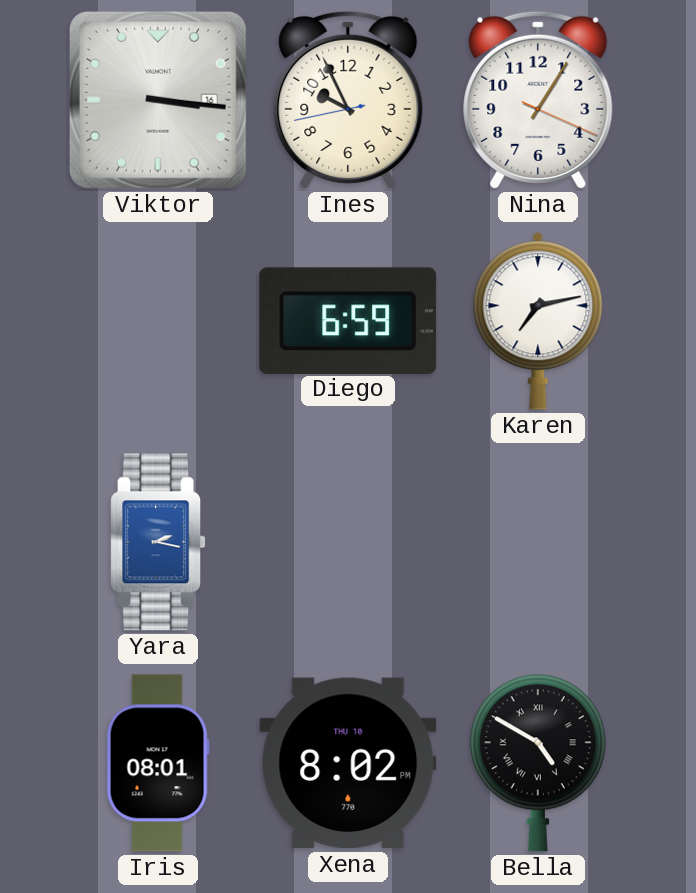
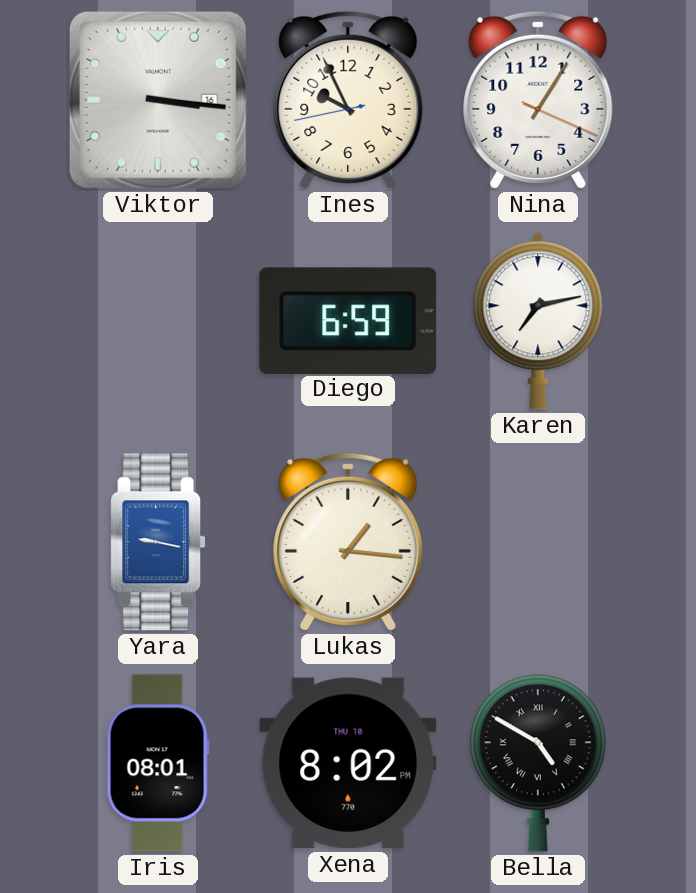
Yara: 2:17 -> 9:17
Lukas: none -> 1:16
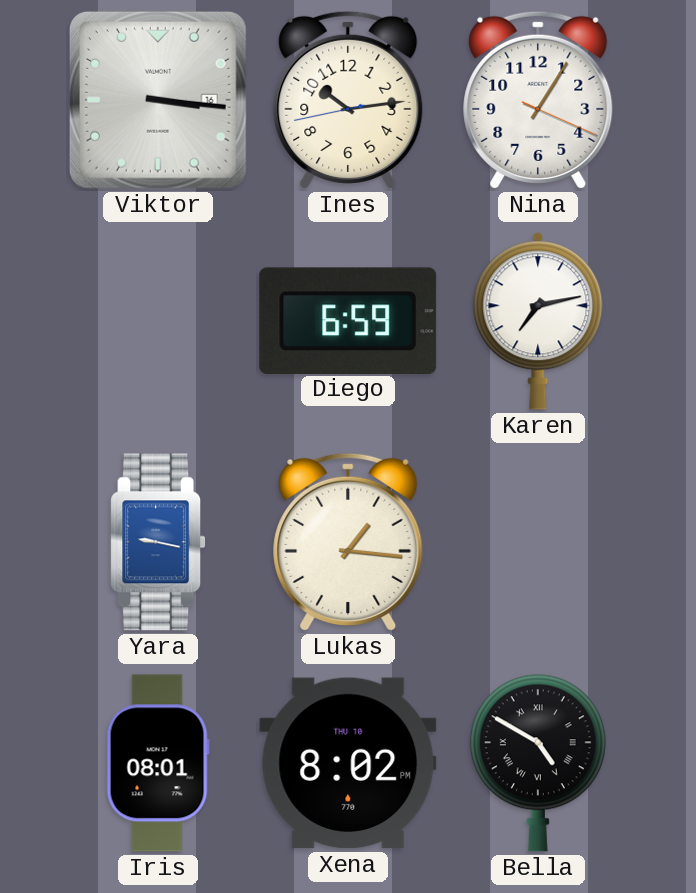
Ines: 9:55 -> 10:13
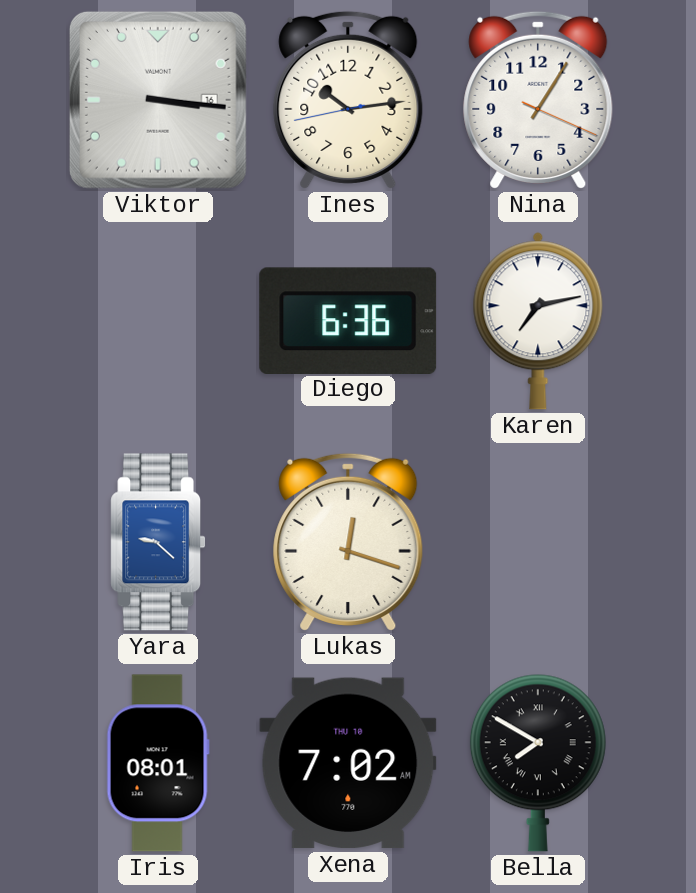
Diego: 6:59 -> 6:36
Yara: 9:17 -> 9:22
Lukas: 1:16 -> 12:18
Xena: 8:02 -> 7:02
Bella: 4:50 -> 7:50
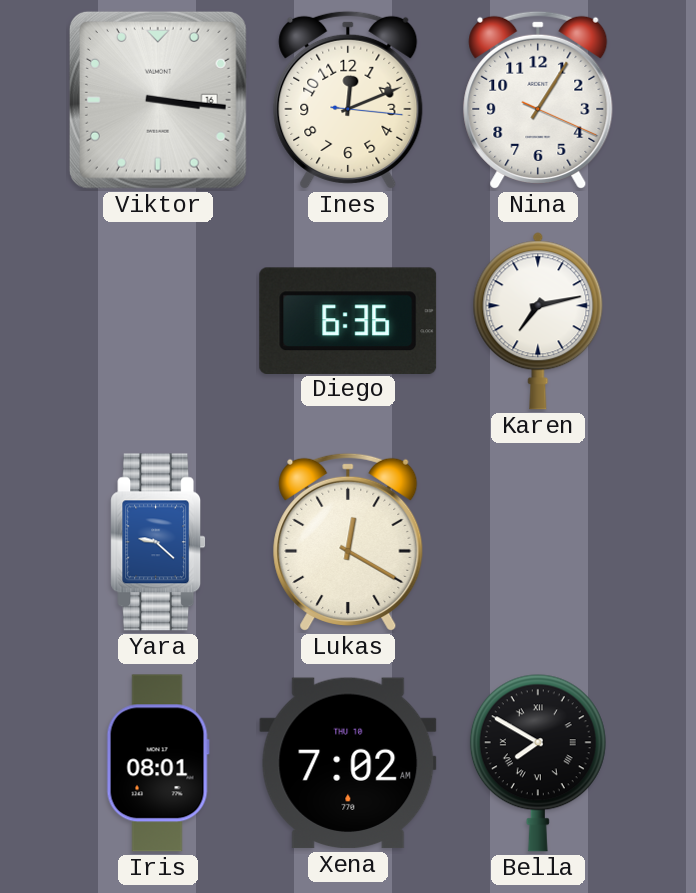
Ines: 10:13 -> 12:11
Lukas: 12:18 -> 12:20
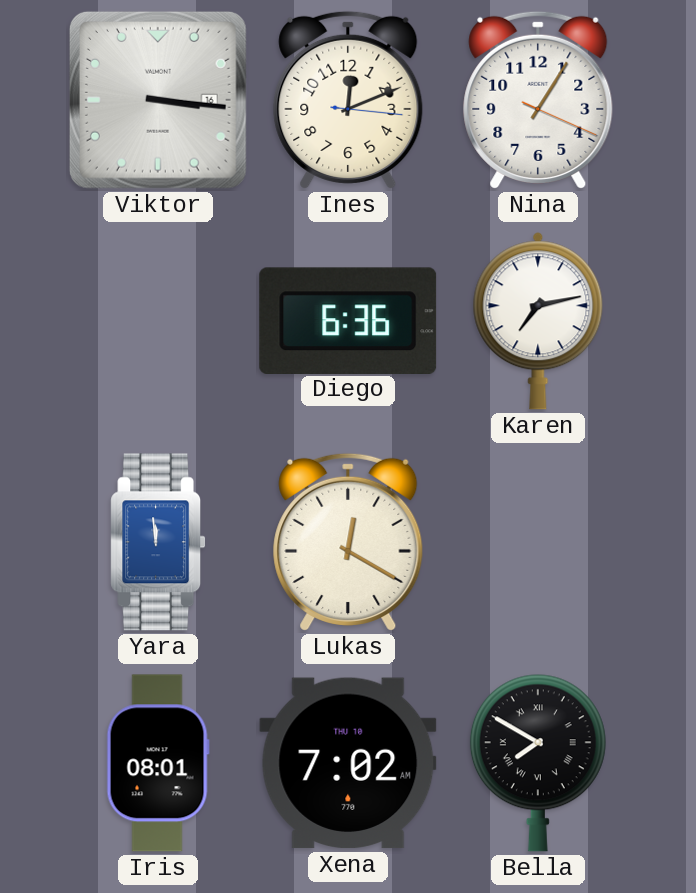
Yara: 9:22 -> 11:59
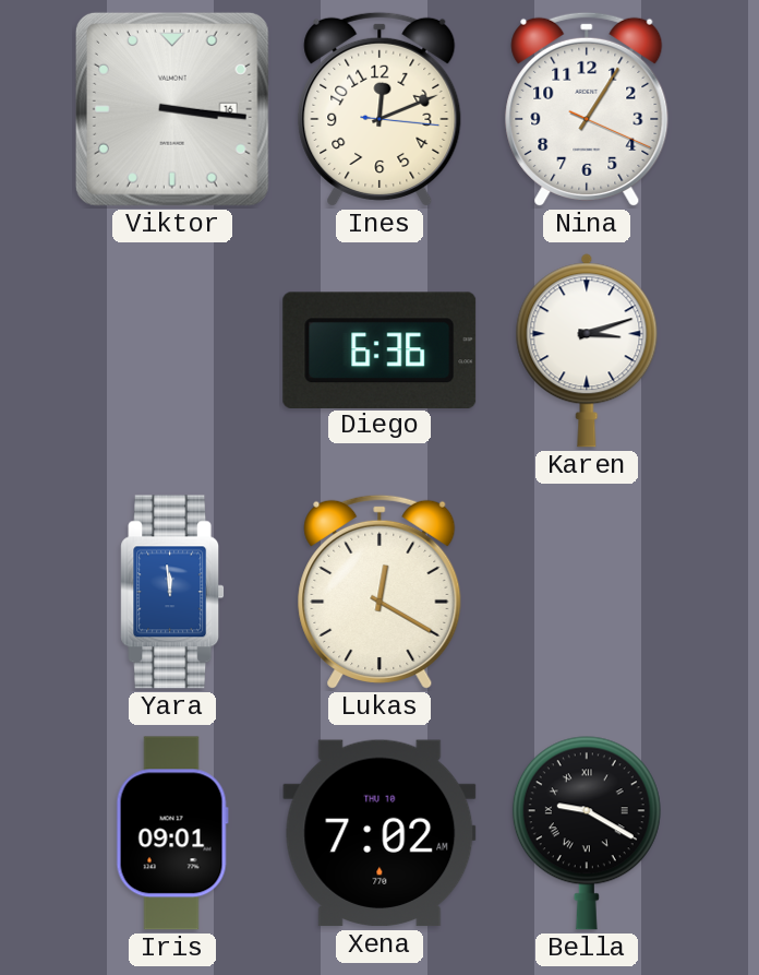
Karen: 7:13 -> 3:12
Iris: 08:01 -> 09:01
Bella: 7:50 -> 9:20
